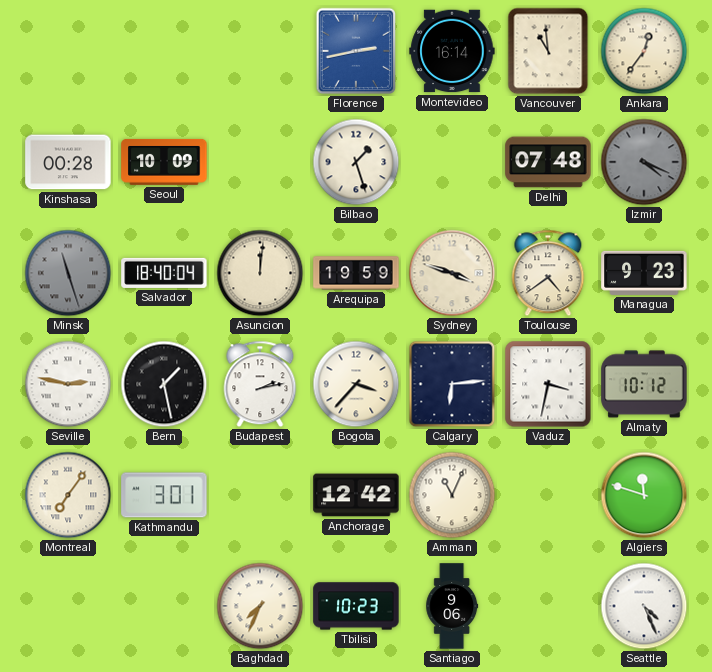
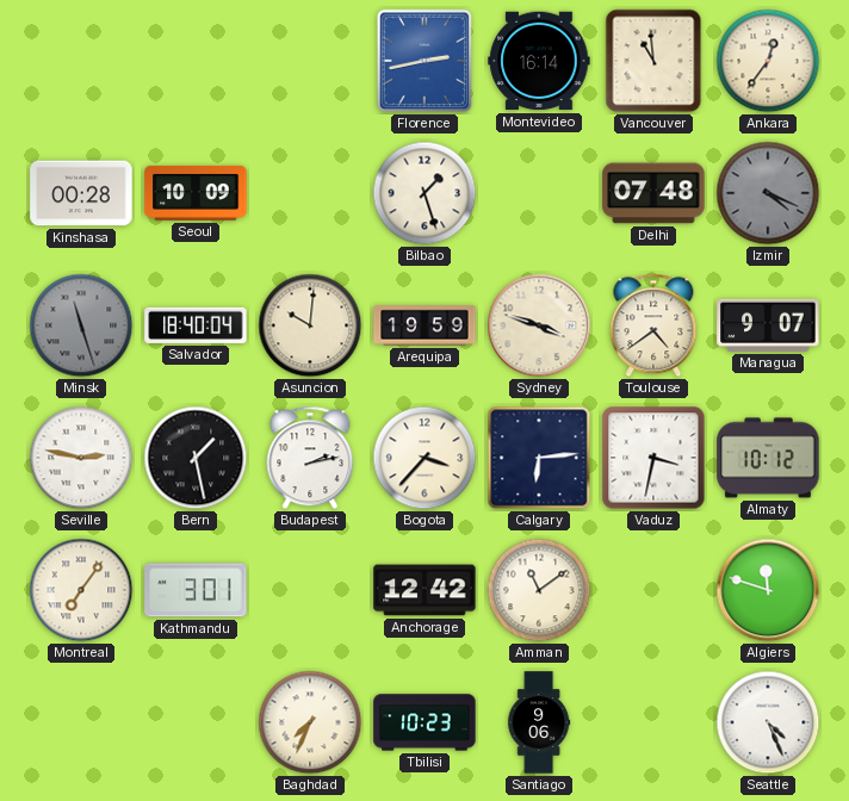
Asuncion: 12:01 -> 10:01
Managua: 9:23 -> 9:07
Amman: 11:04 -> 11:09
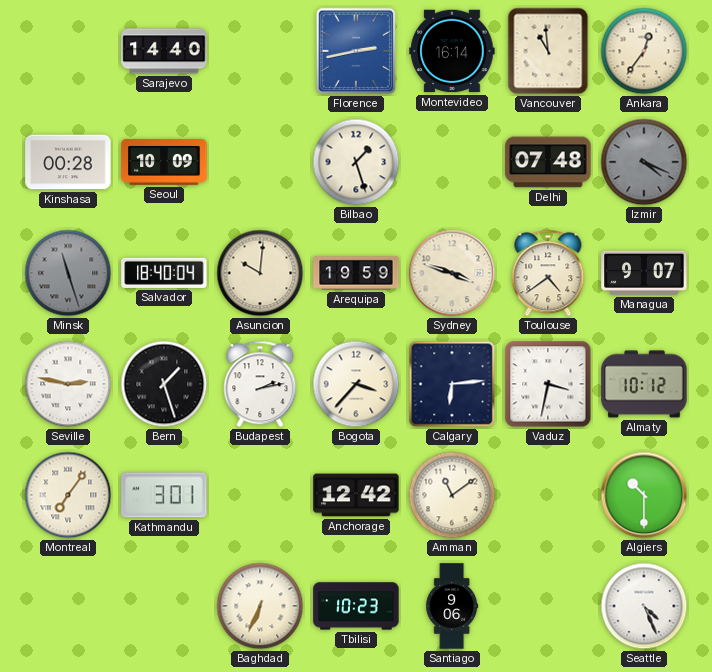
Sarajevo: none -> 14:40
Bern: 1:28 -> 1:27
Algiers: 11:48 -> 10:30
Baghdad: 7:34 -> 6:34
